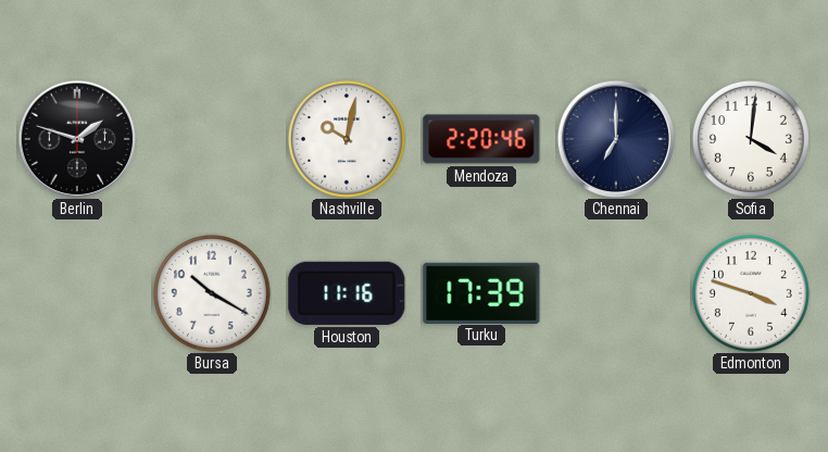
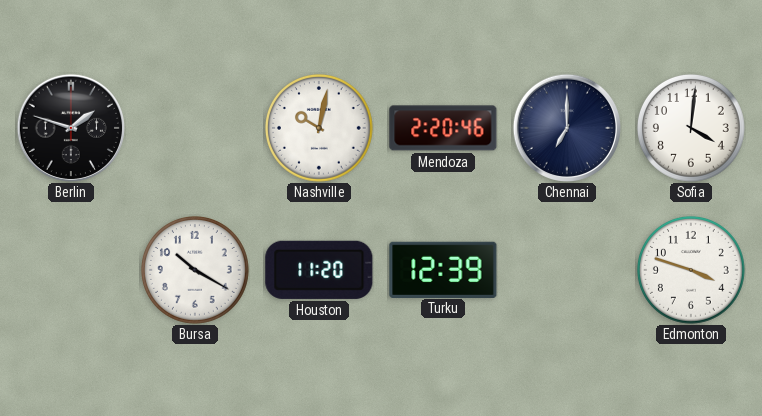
Houston: 11:16 -> 11:20
Turku: 17:39 -> 12:39
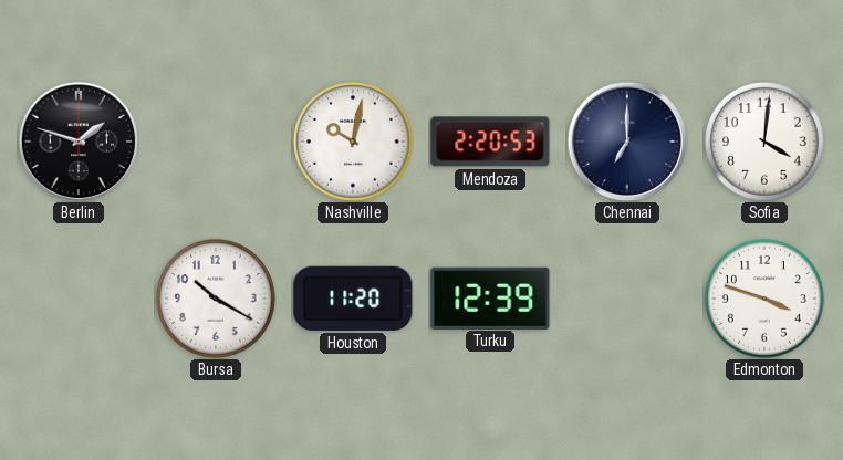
Mendoza: 2:20:46 -> 2:20:53
